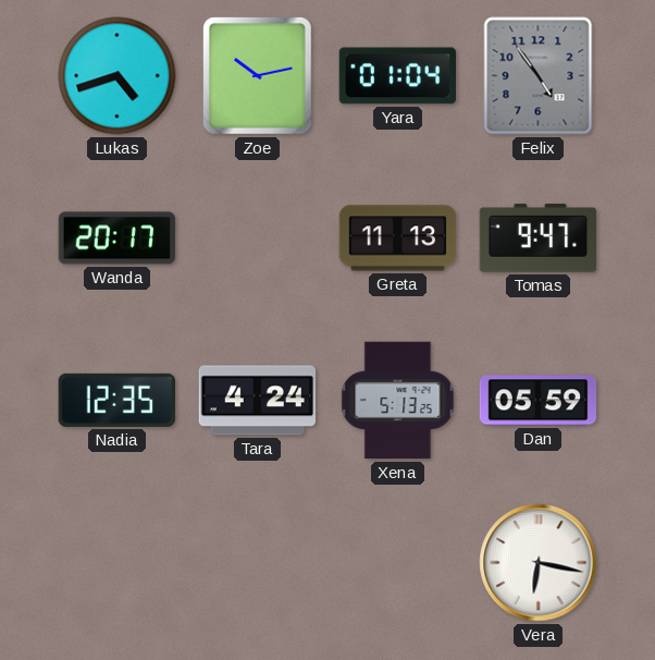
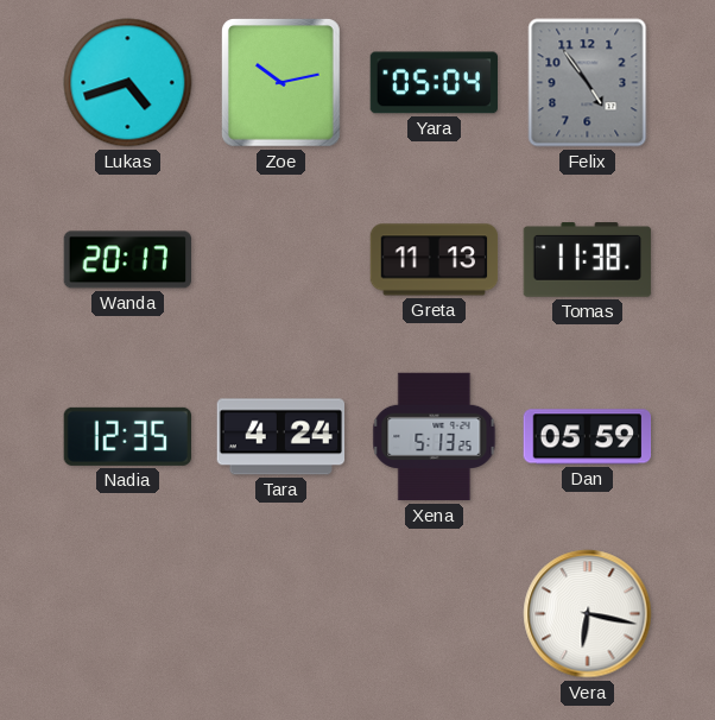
Yara: 01:04 -> 05:04
Tomas: 9:47 -> 11:38
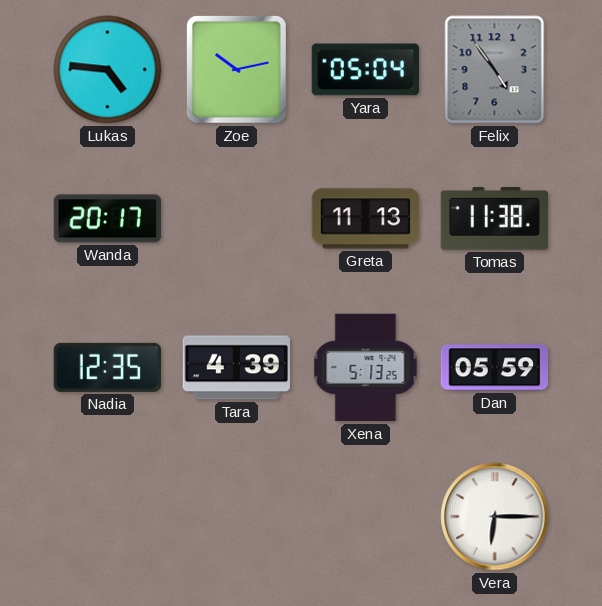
Lukas: 4:42 -> 4:46
Tara: 4:24 -> 4:39
Vera: 6:17 -> 6:15
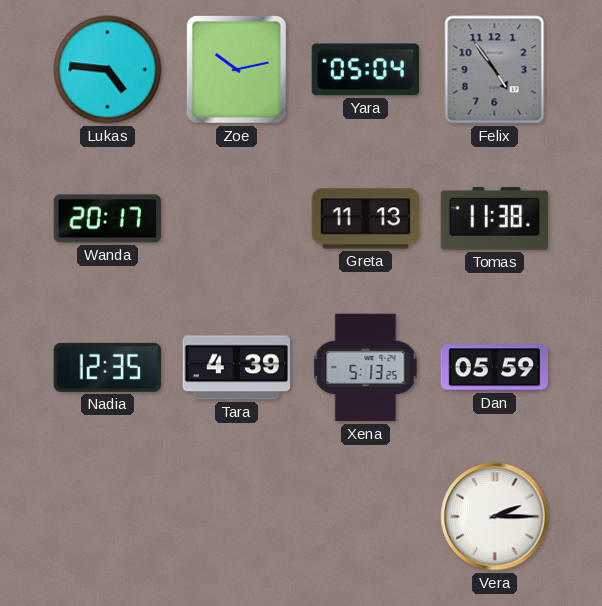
Vera: 6:15 -> 2:15
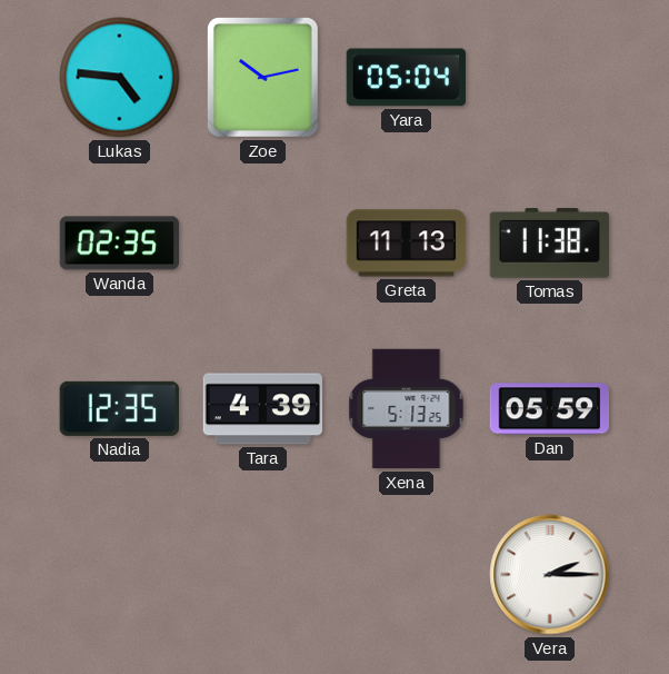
Felix: 4:54 -> none
Wanda: 20:17 -> 02:35
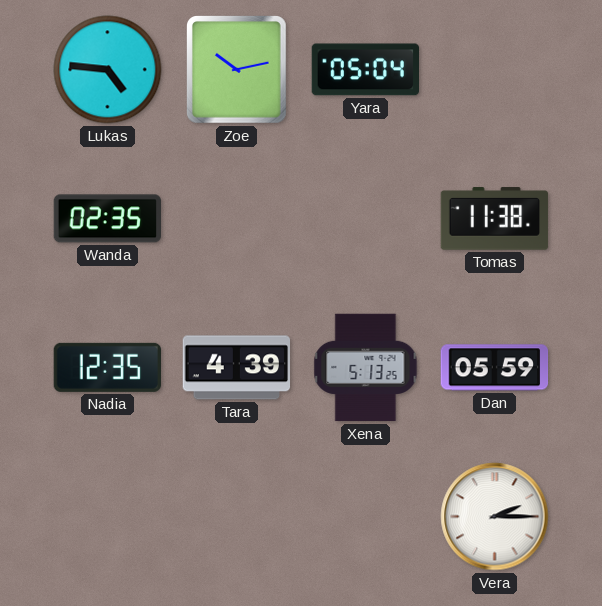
Greta: 11:13 -> none
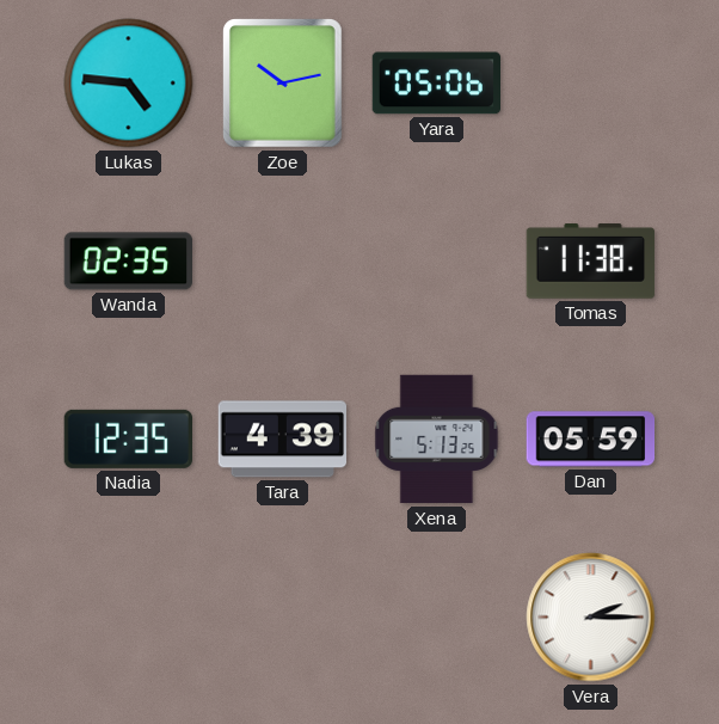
Yara: 05:04 -> 05:06
